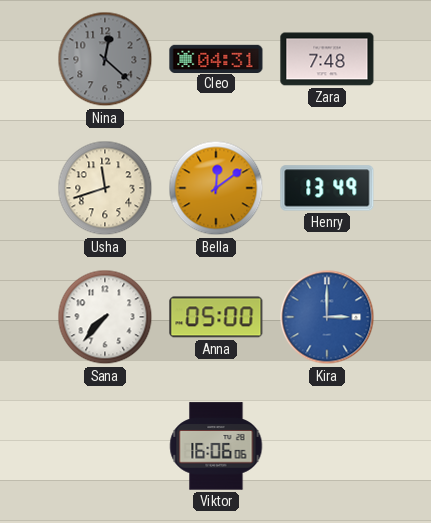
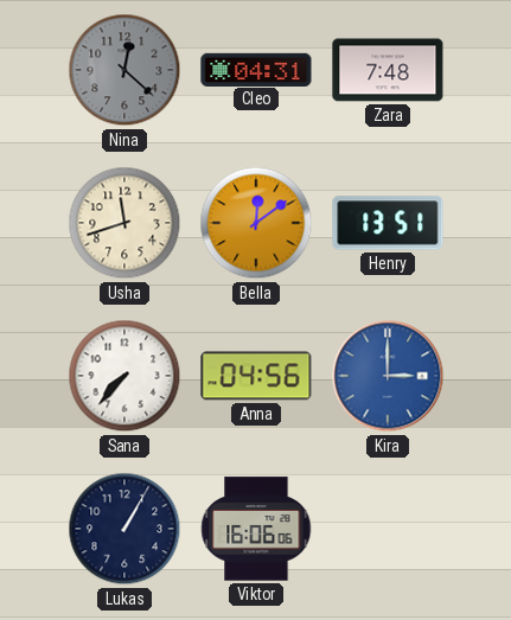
Henry: 13:49 -> 13:51
Anna: 05:00 -> 04:56
Lukas: none -> 1:05
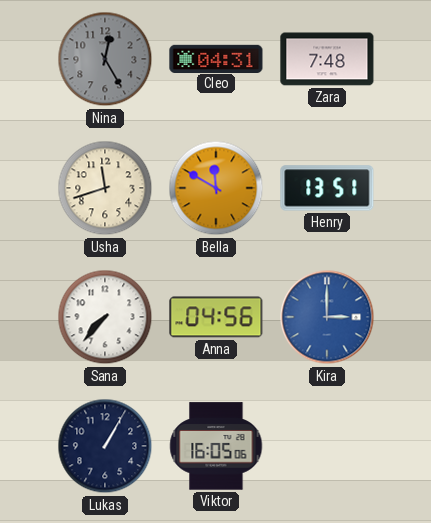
Nina: 12:22 -> 12:25
Bella: 12:09 -> 11:50
Viktor: 16:06 -> 16:05
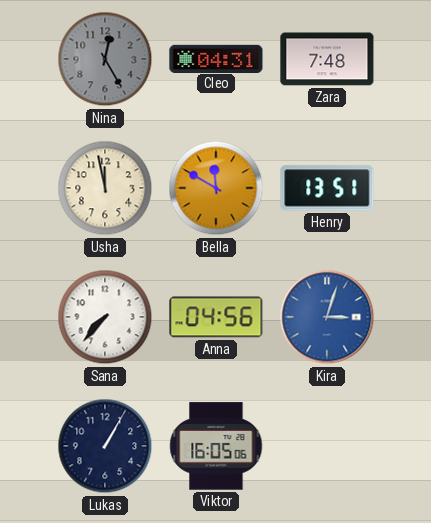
Usha: 11:42 -> 11:58
Kira: 3:00 -> 3:03
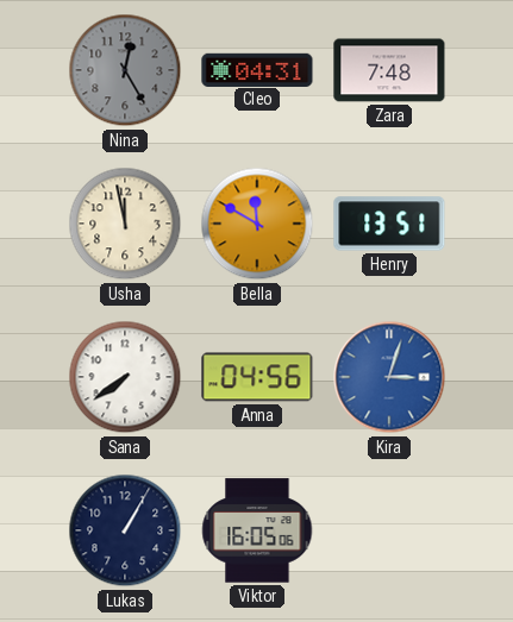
Sana: 7:37 -> 7:39
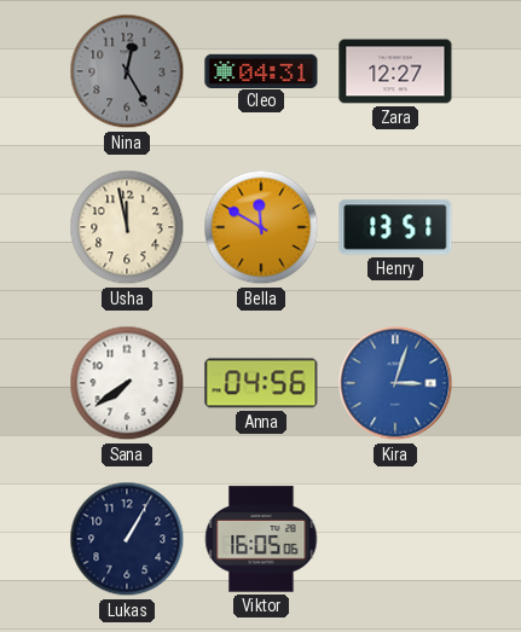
Zara: 7:48 -> 12:27
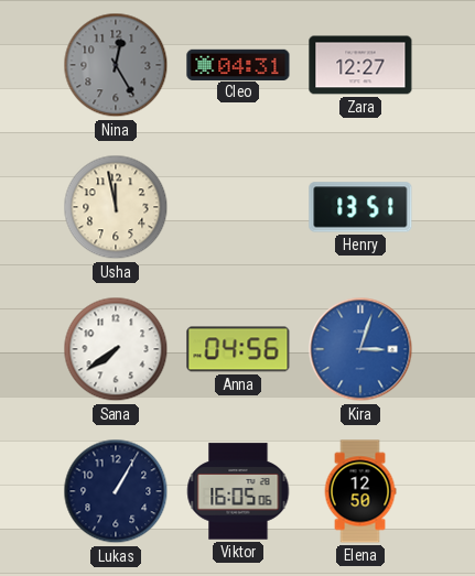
Bella: 11:50 -> none
Elena: none -> 12:50
